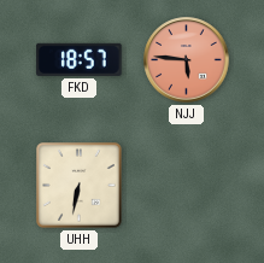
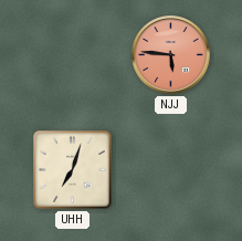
FKD: 18:57 -> none
UHH: 6:32 -> 7:03
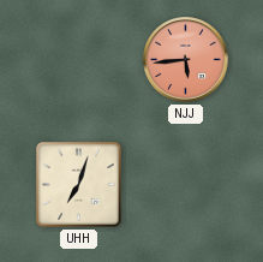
NJJ: 5:46 -> 5:44
